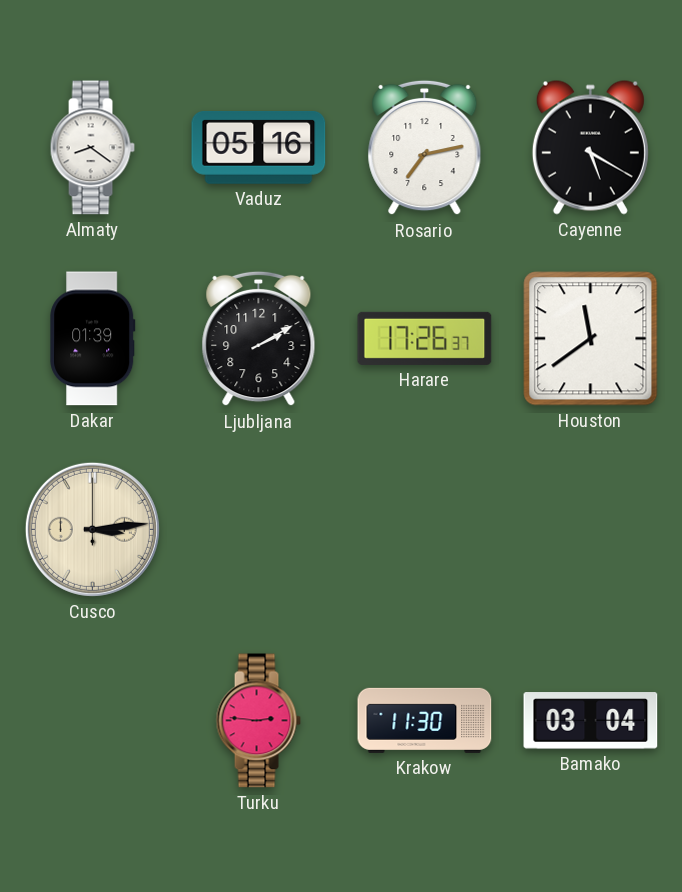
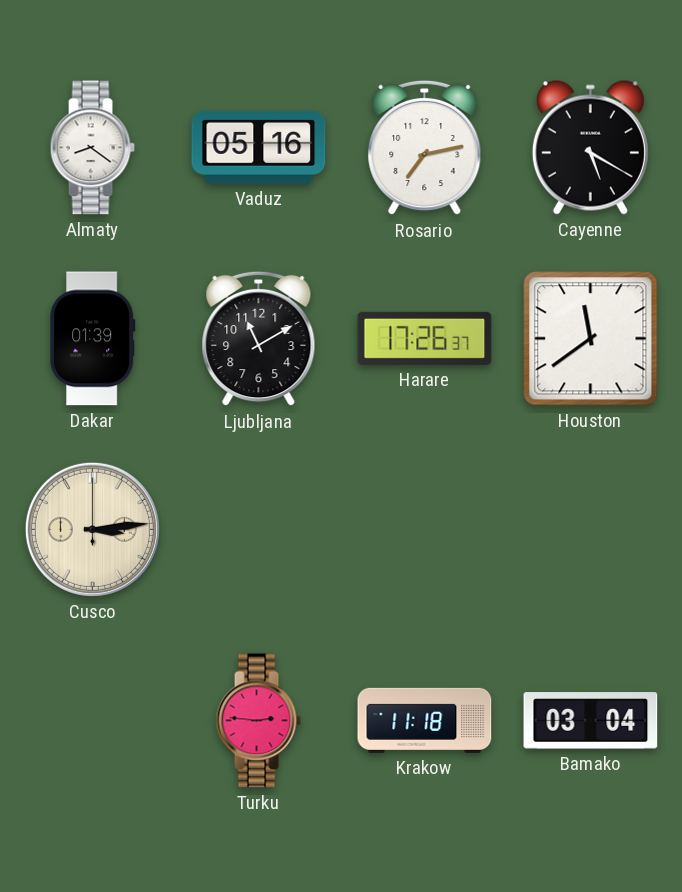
Ljubljana: 2:10 -> 11:10
Krakow: 11:30 -> 11:18
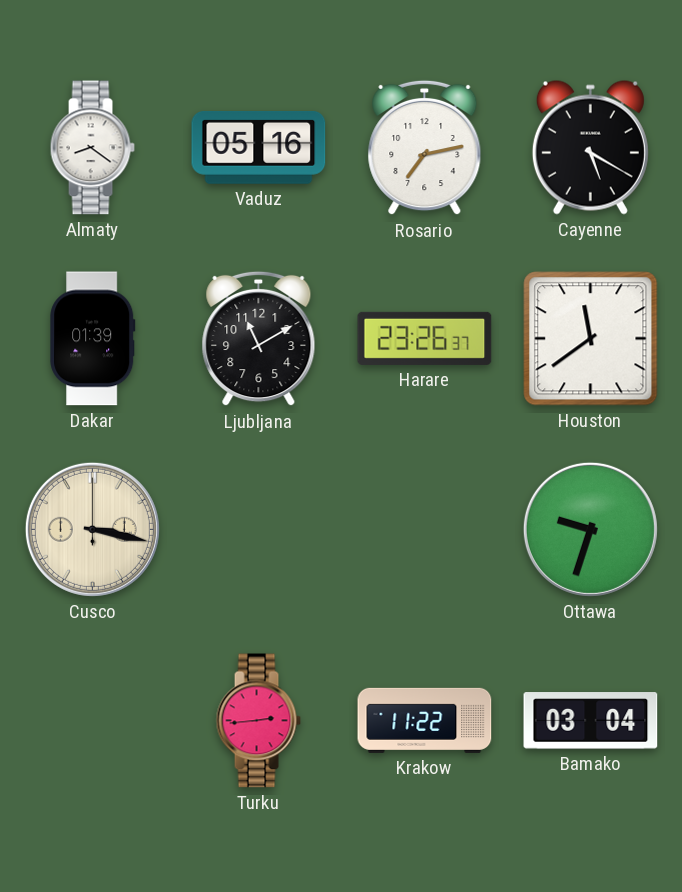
Harare: 17:26 -> 23:26
Cusco: 3:14 -> 3:17
Ottawa: none -> 9:33
Turku: 2:46 -> 2:44
Krakow: 11:18 -> 11:22
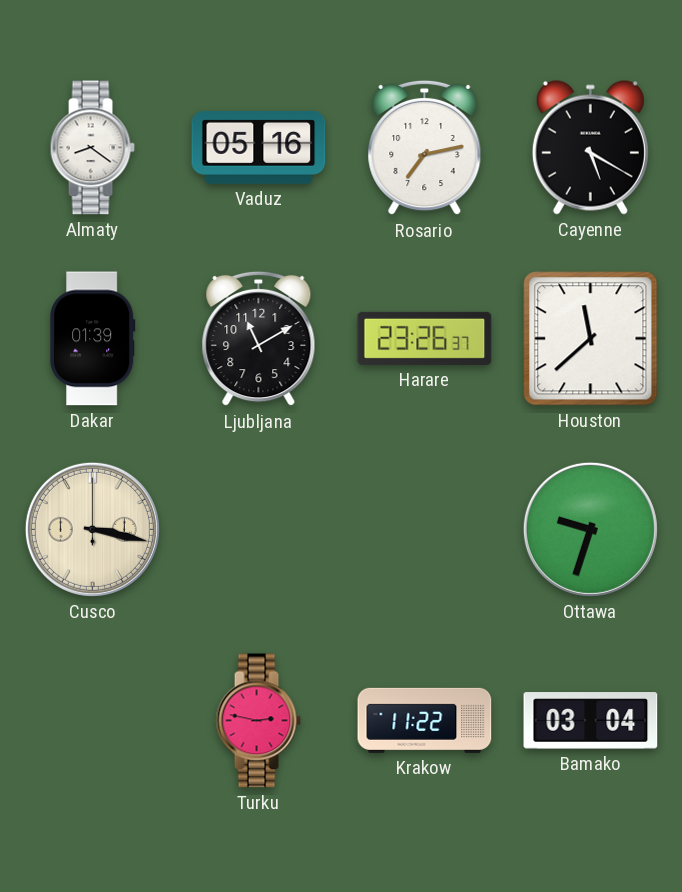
Houston: 11:39 -> 11:38
Turku: 2:44 -> 2:47
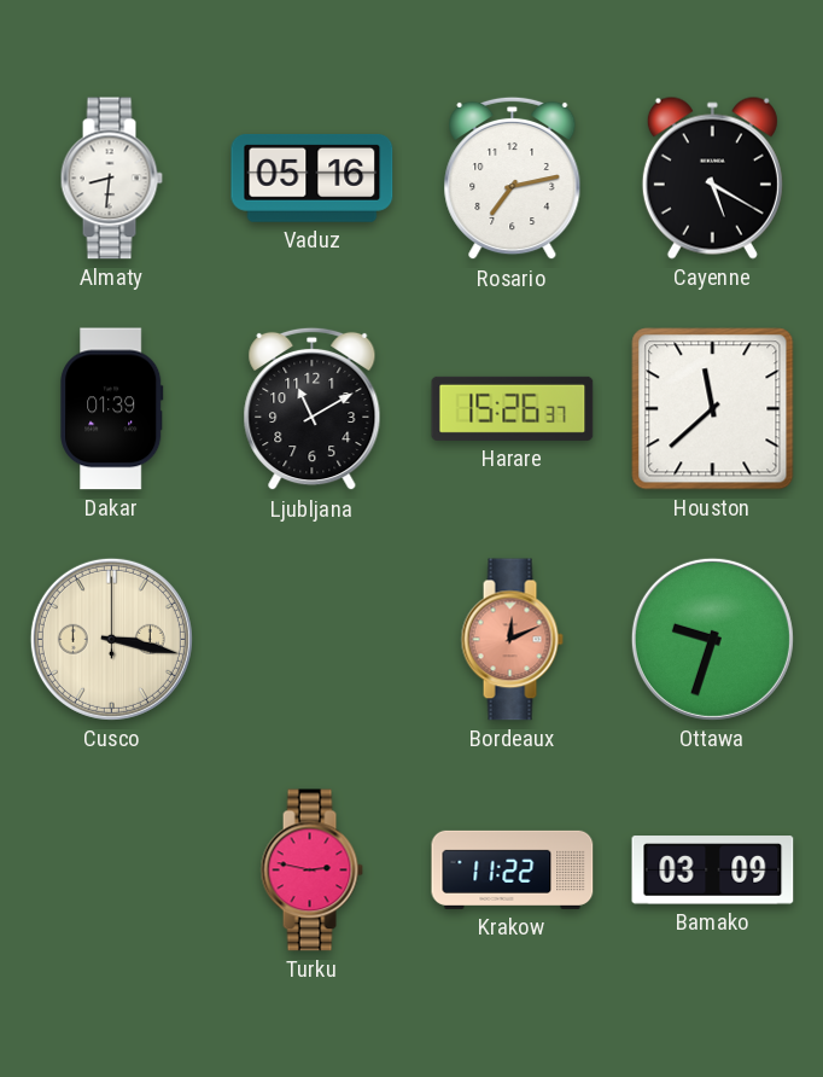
Almaty: 8:21 -> 8:31
Harare: 23:26 -> 15:26
Bordeaux: none -> 12:11
Bamako: 03:04 -> 03:09
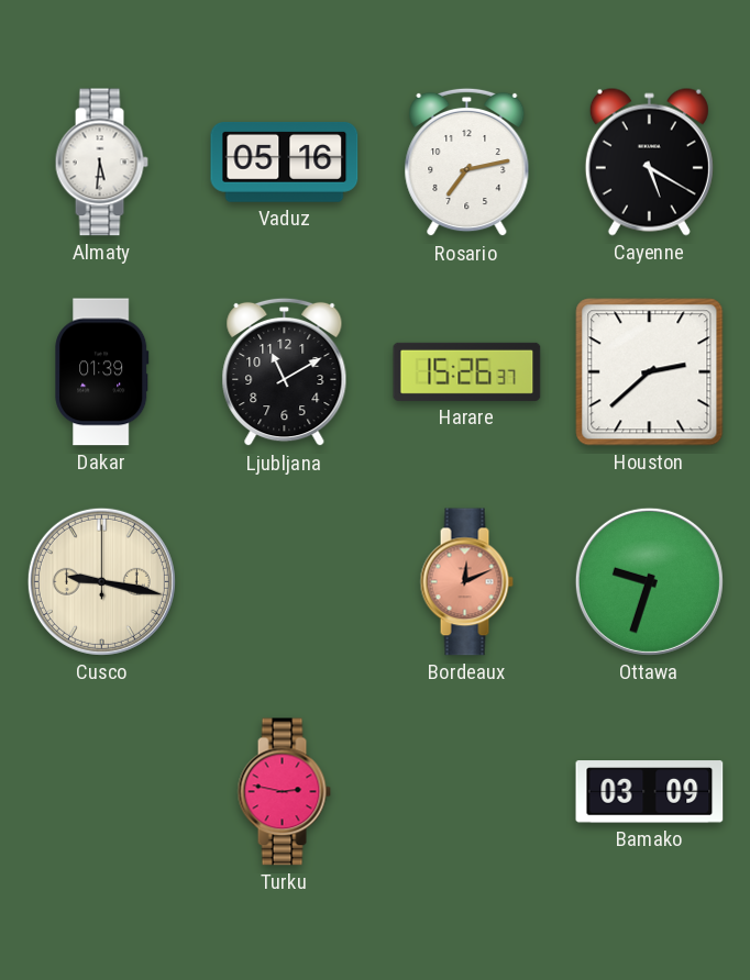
Almaty: 8:31 -> 5:31
Houston: 11:38 -> 2:38
Cusco: 3:17 -> 9:17
Krakow: 11:22 -> none
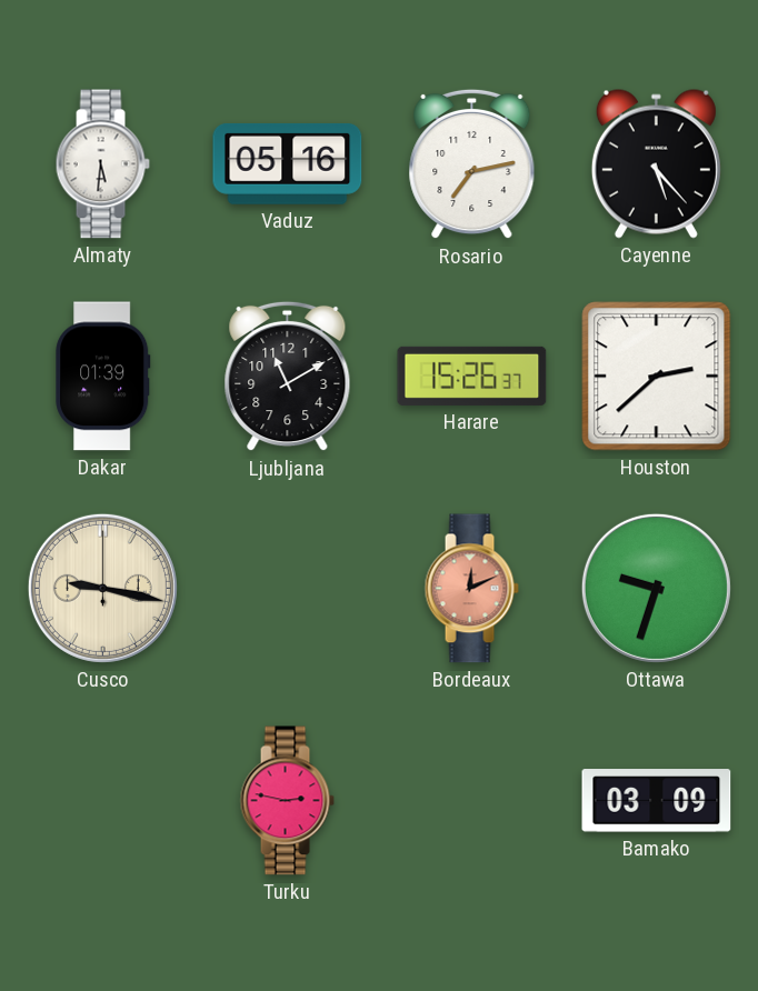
Cayenne: 5:20 -> 5:23
